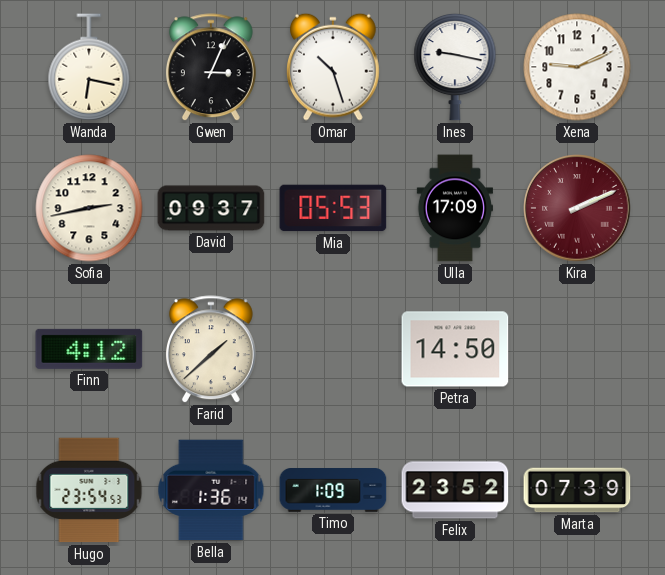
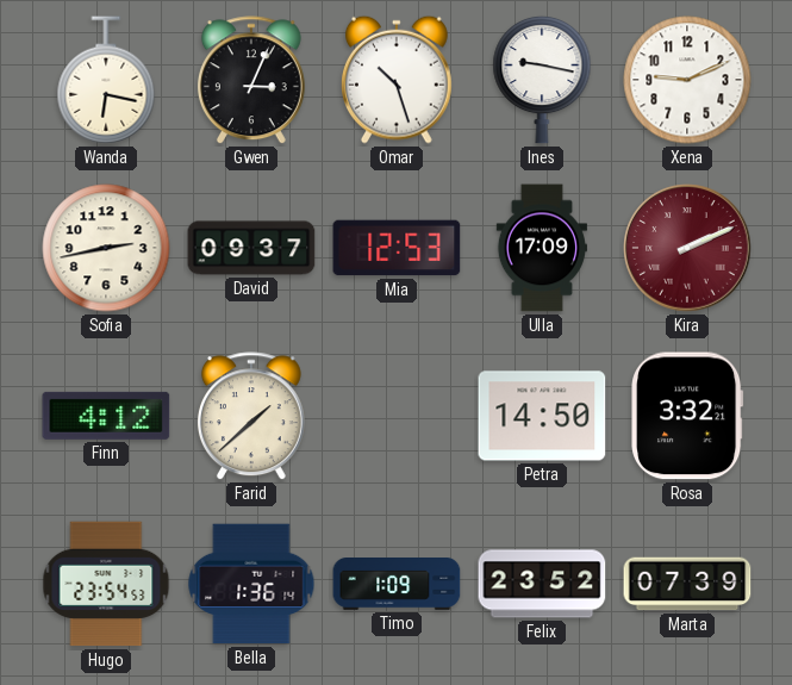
Mia: 05:53 -> 12:53
Rosa: none -> 3:32
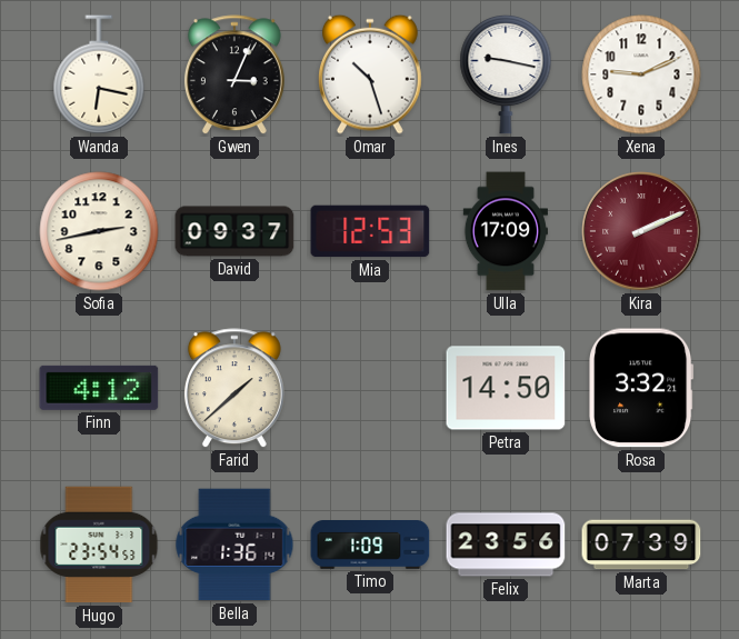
Felix: 23:52 -> 23:56
